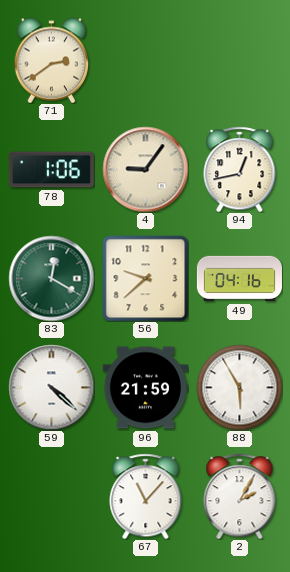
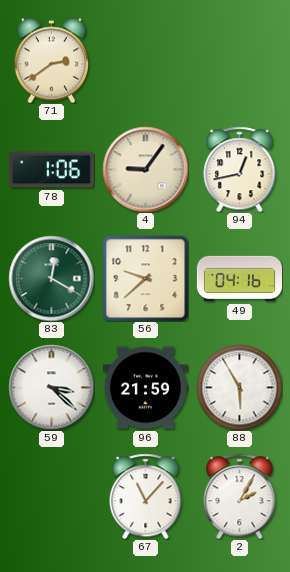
59: 4:22 -> 3:22
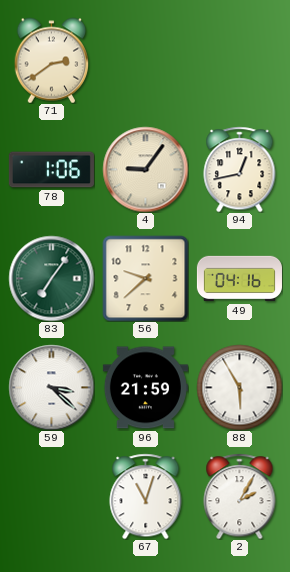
83: 12:20 -> 7:06
67: 11:07 -> 11:03
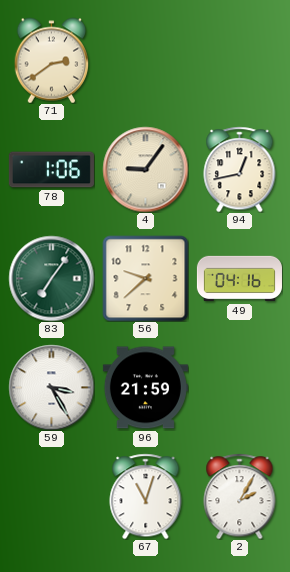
59: 3:22 -> 3:25
88: 5:55 -> none
